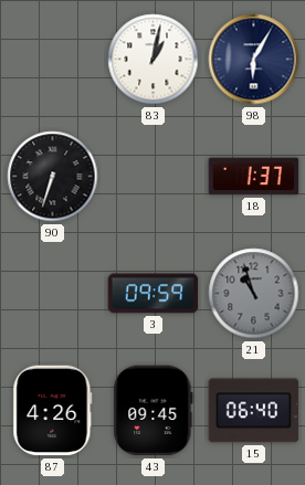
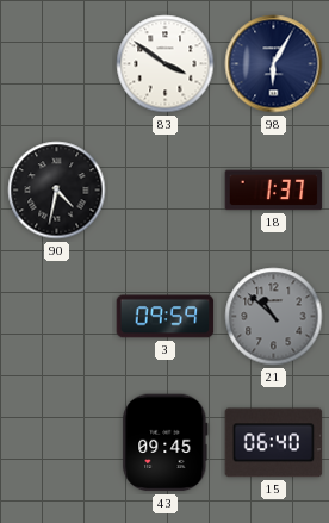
83: 1:02 -> 3:51
90: 6:33 -> 4:32
21: 10:57 -> 10:52
87: 4:26 -> none
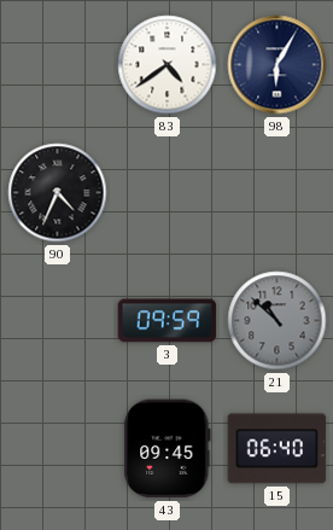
83: 3:51 -> 4:39
90: 4:32 -> 4:34
18: 1:37 -> none
